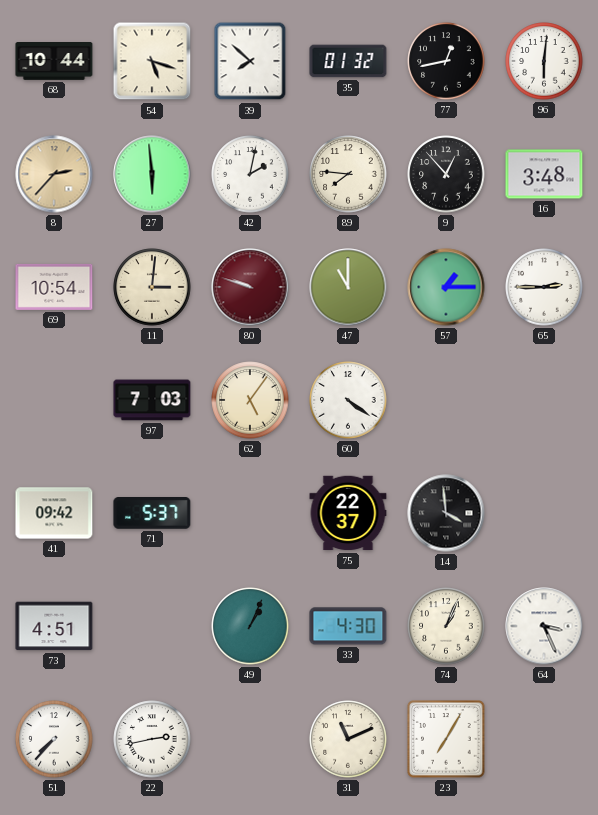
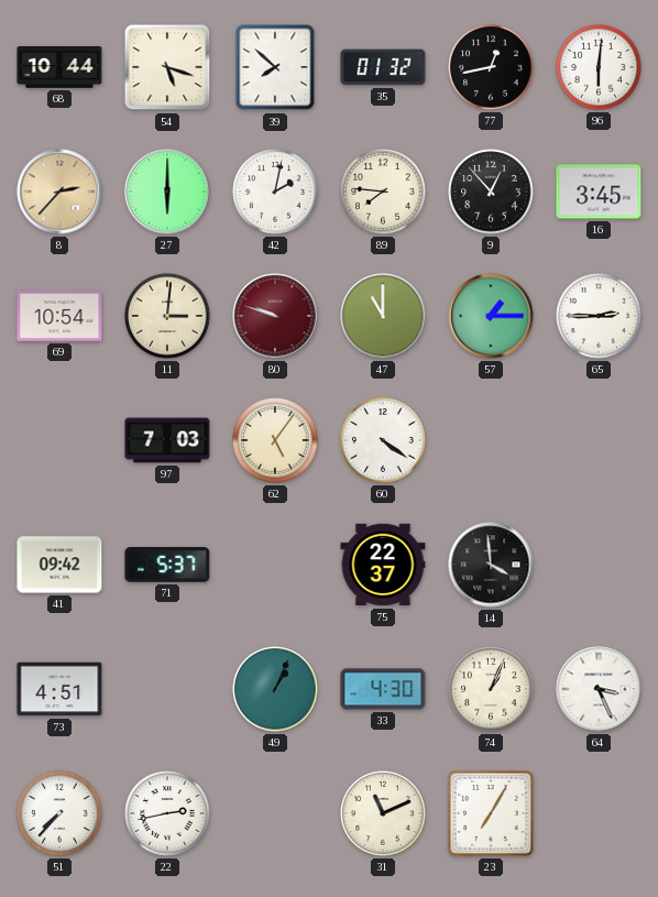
27: 5:59 -> 6:00
16: 3:48 -> 3:45
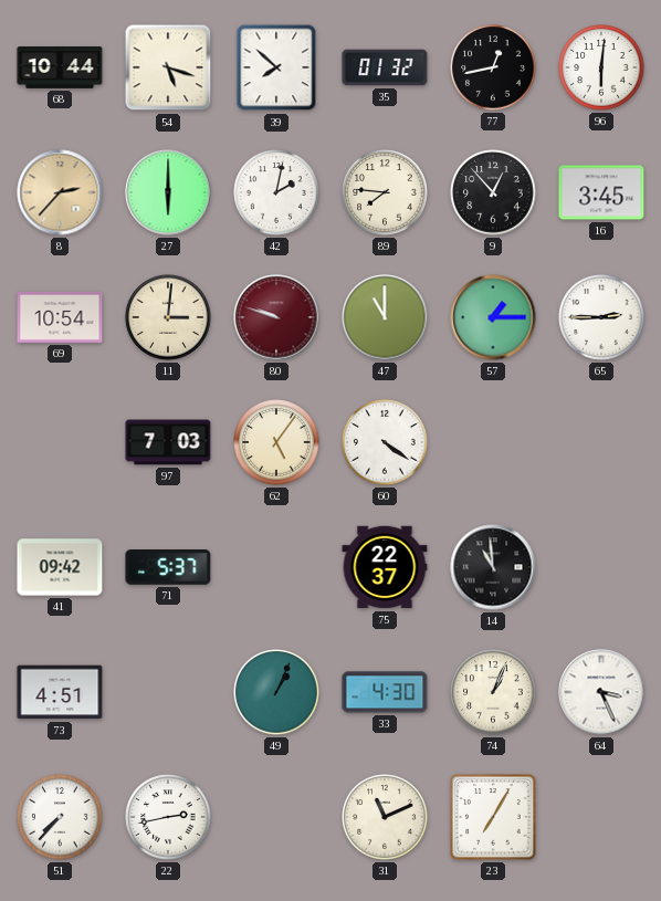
14: 3:59 -> 10:59
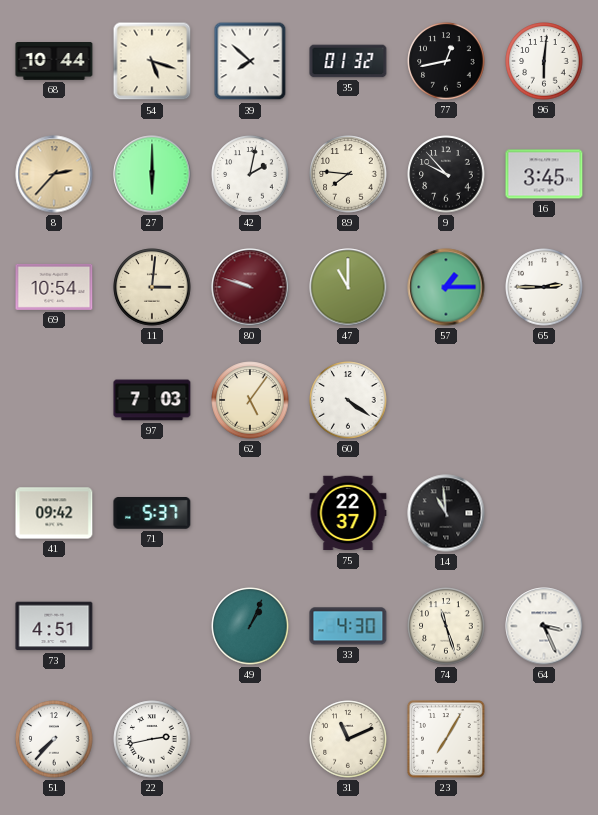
9: 12:53 -> 9:53
74: 1:04 -> 11:27
